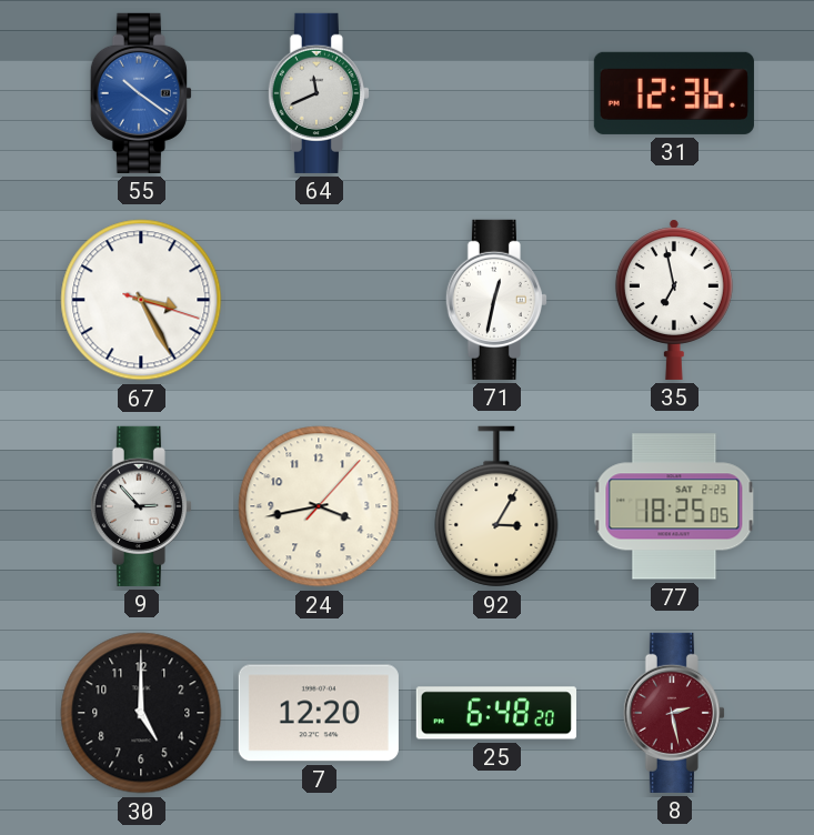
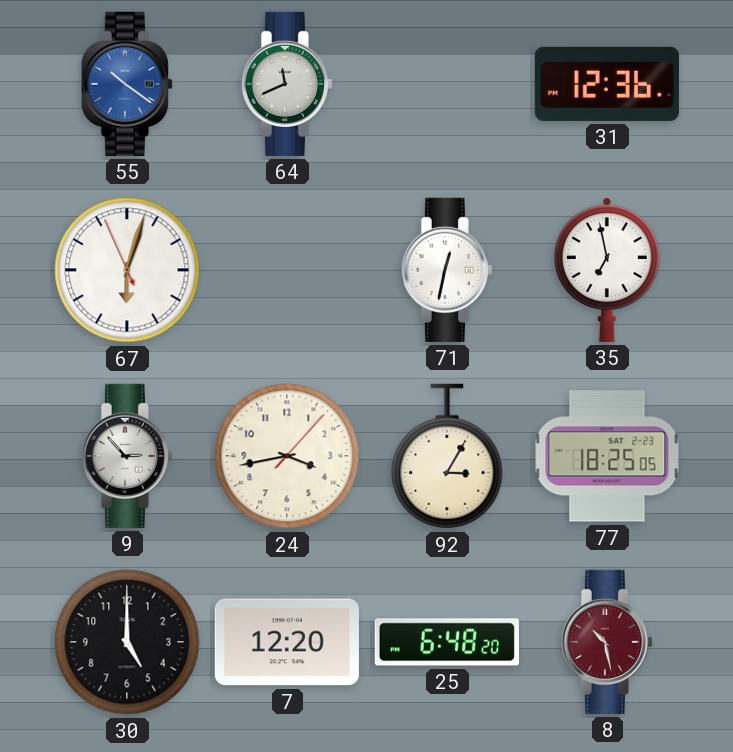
67: 3:25 -> 6:02
8: 2:28 -> 10:28
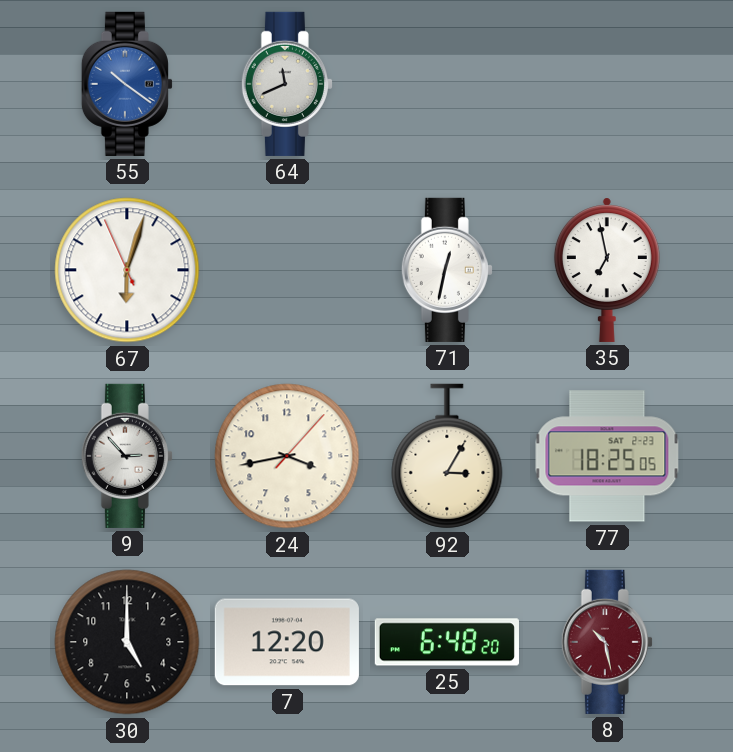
31: 12:36 -> none
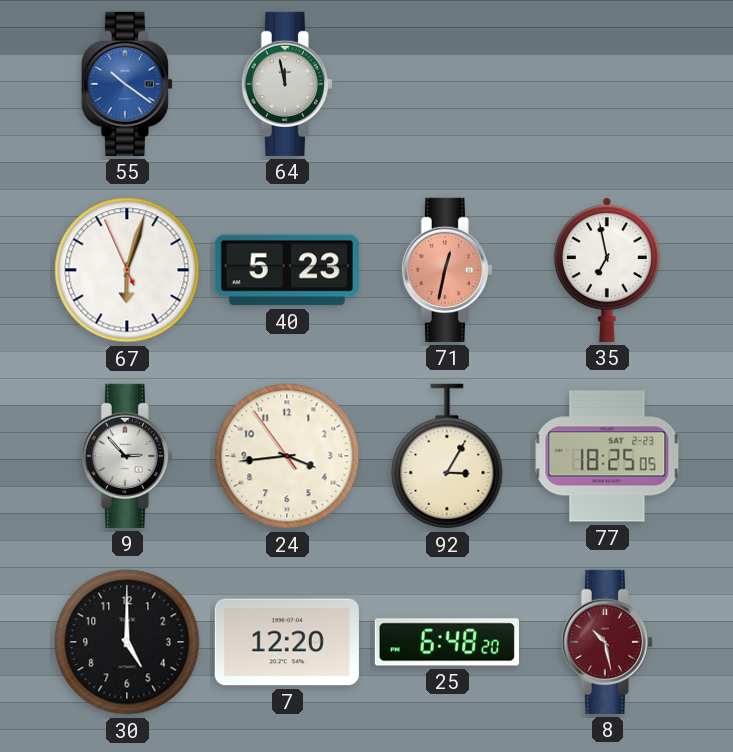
64: 11:41 -> 11:58
40: none -> 5:23
71 dial: white -> salmon
24: 3:43:07 -> 3:43:54
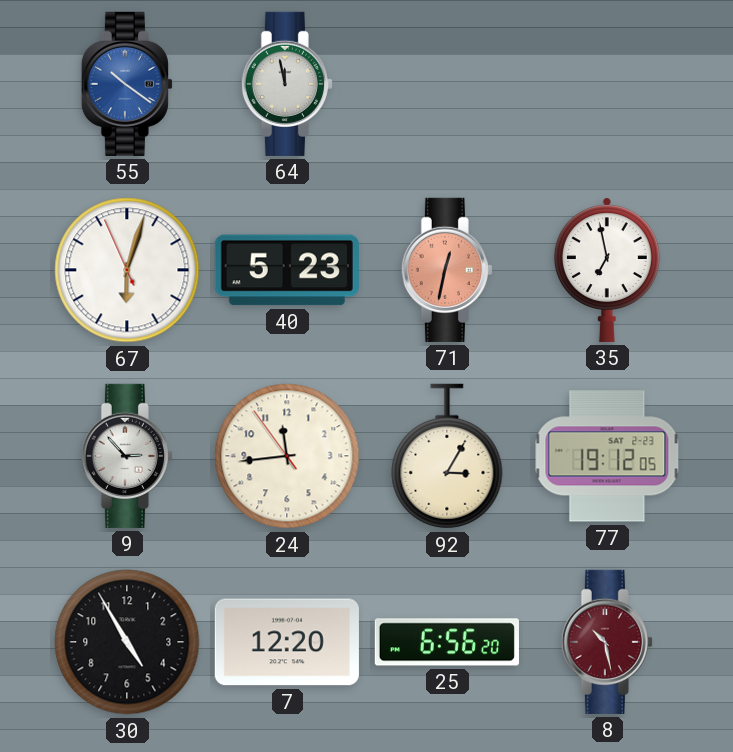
24: 3:43 -> 11:43
77: 18:25 -> 19:12
30: 5:00 -> 4:55
25: 6:48 -> 6:56
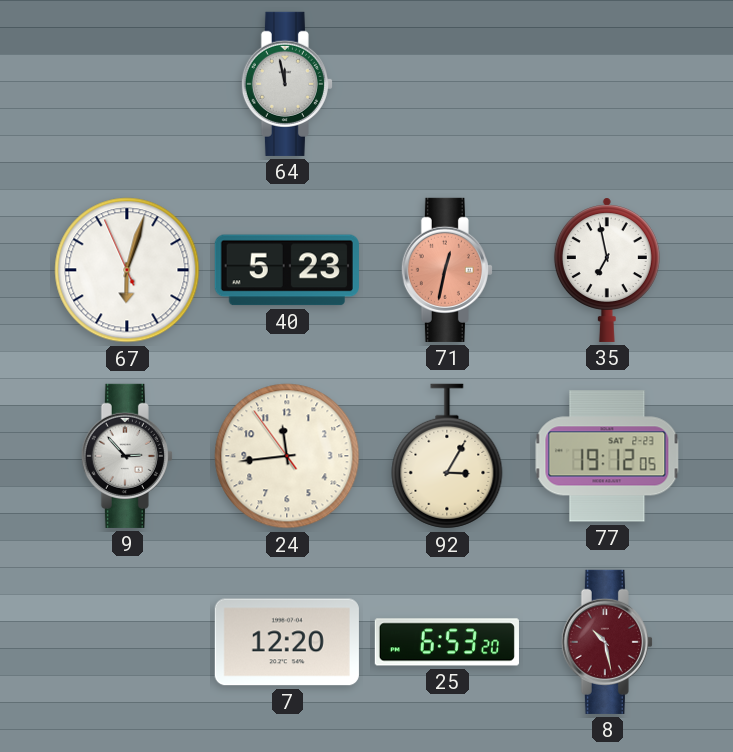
55: 10:21 -> none
30: 4:55 -> none
25: 6:56 -> 6:53
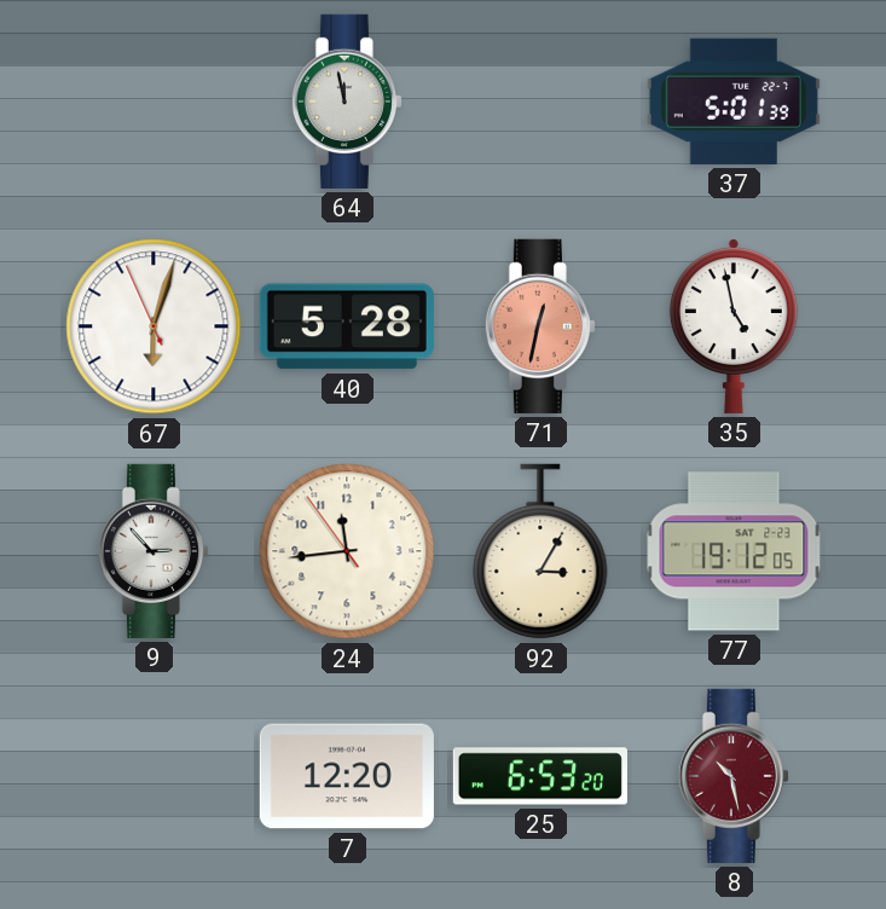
37: none -> 5:01
40: 5:23 -> 5:28
35: 6:58 -> 4:58
